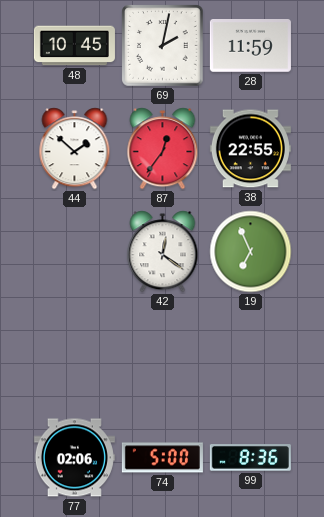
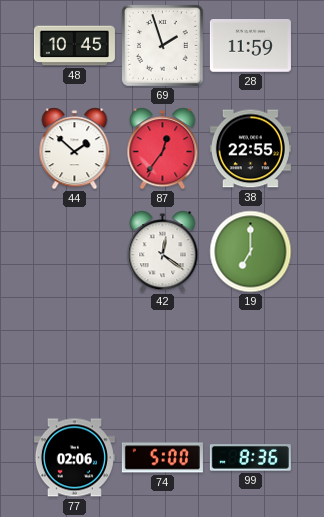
69: 2:02 -> 1:57
19: 6:56 -> 7:00
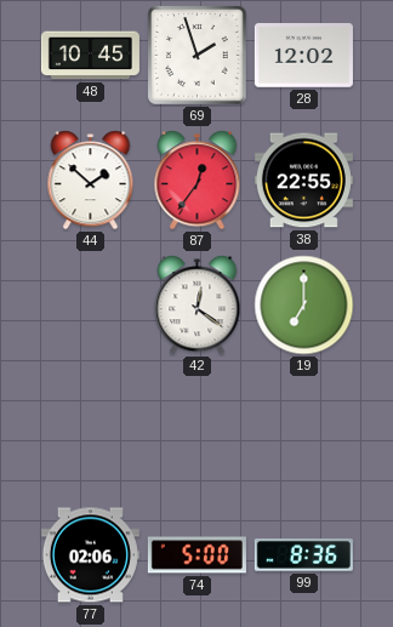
28: 11:59 -> 12:02
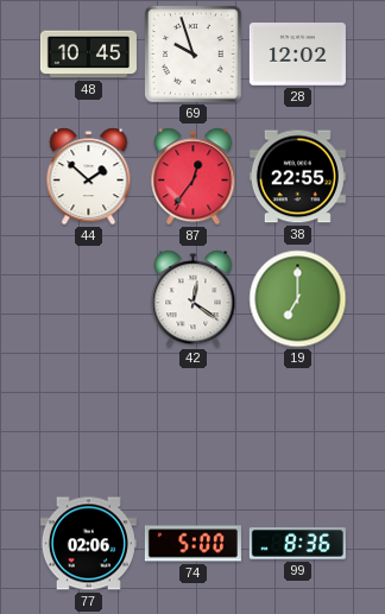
69: 1:57 -> 9:57
